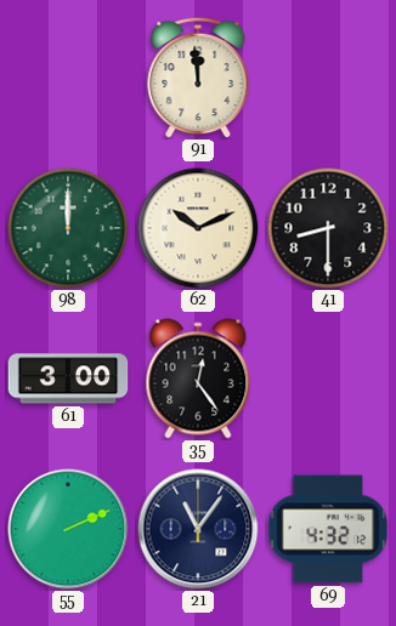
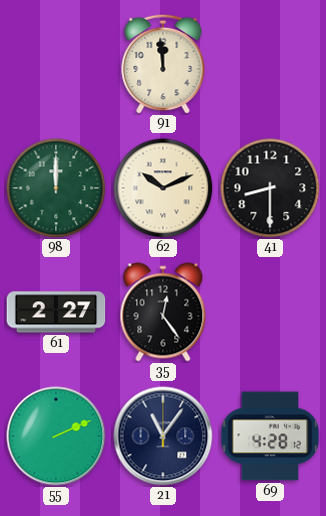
61: 3:00 -> 2:27
69: 4:32 -> 4:28
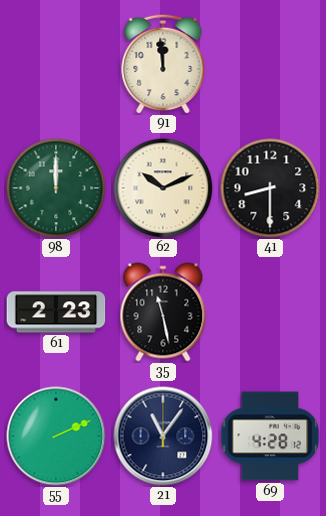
61: 2:27 -> 2:23
35: 12:24 -> 11:28
